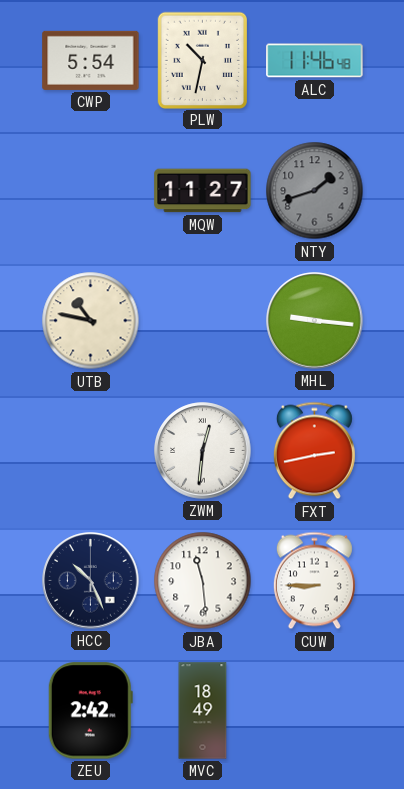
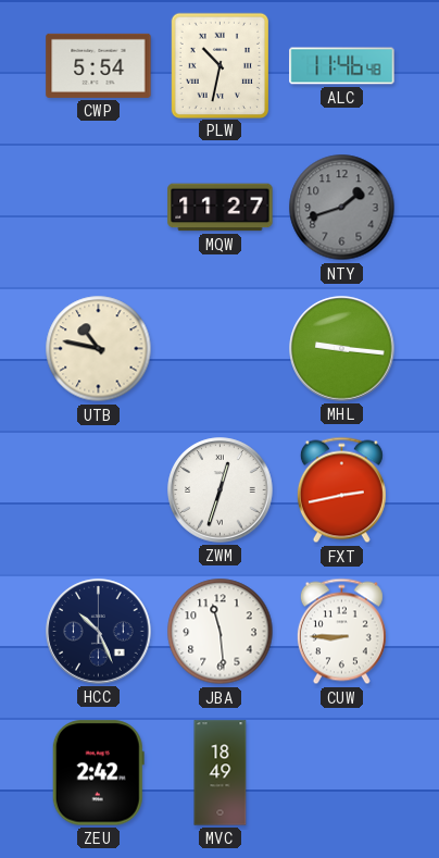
ZWM: 12:31 -> 12:33
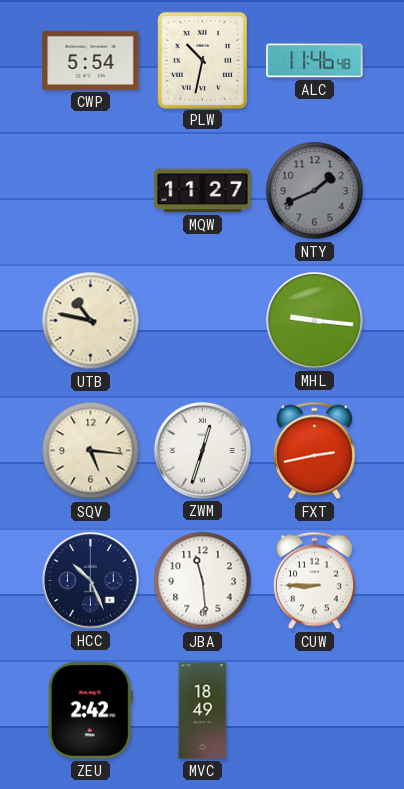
NTY: 1:42 -> 1:41
SQV: none -> 5:16
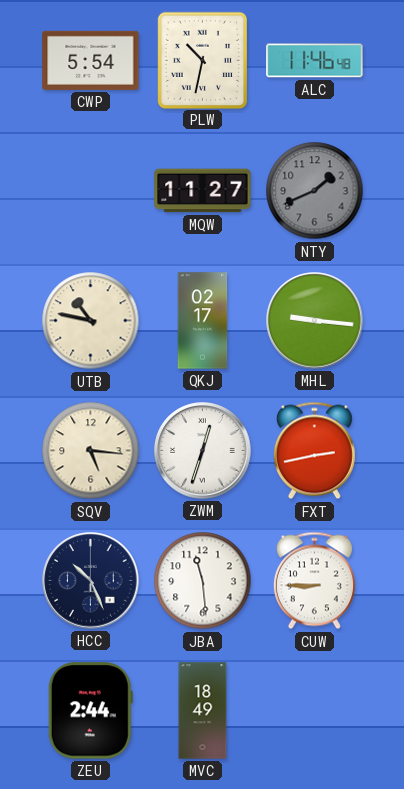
QKJ: none -> 02:17
ZEU: 2:42 -> 2:44
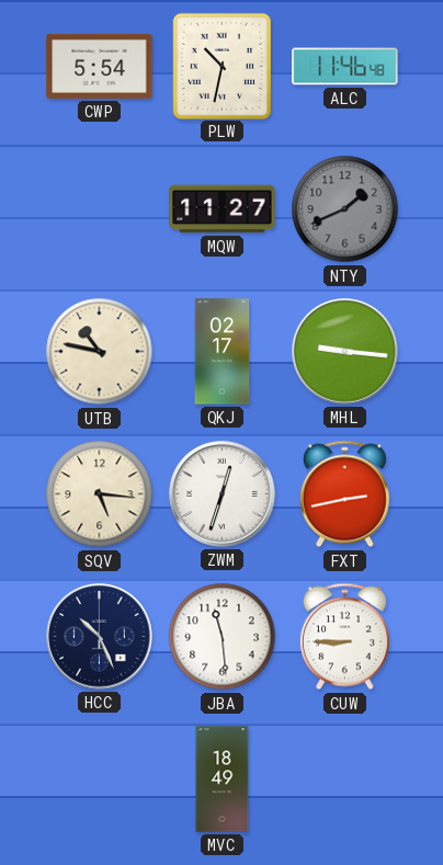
ZEU: 2:44 -> none
